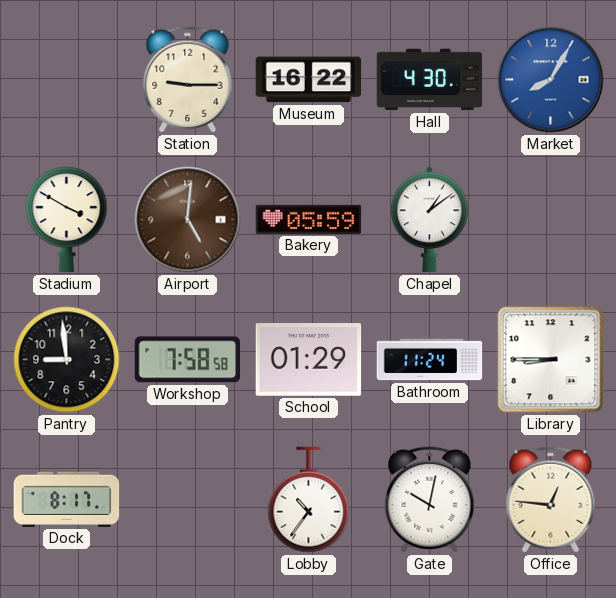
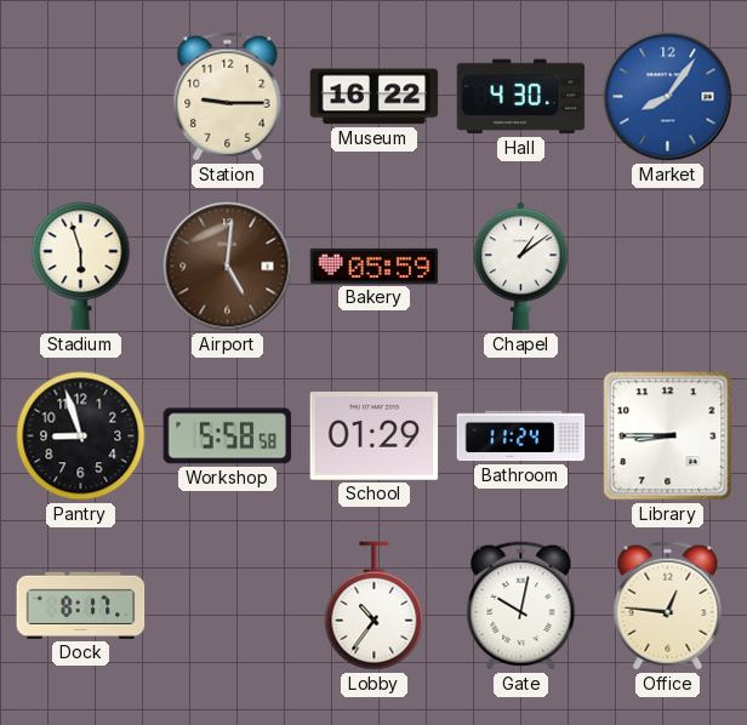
Market: 8:05 -> 8:06
Stadium: 3:50 -> 5:57
Pantry: 8:59 -> 8:57
Workshop: 7:58 -> 5:58
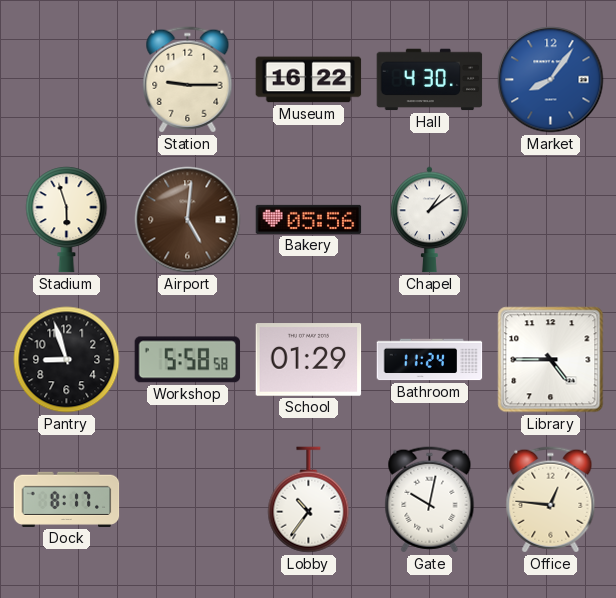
Bakery: 05:59 -> 05:56
Library: 8:45 -> 4:45
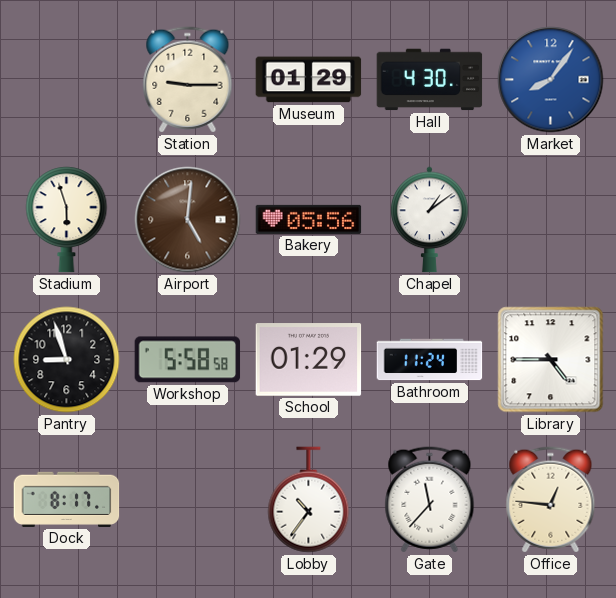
Museum: 16:22 -> 01:29
Gate: 10:02 -> 11:37
